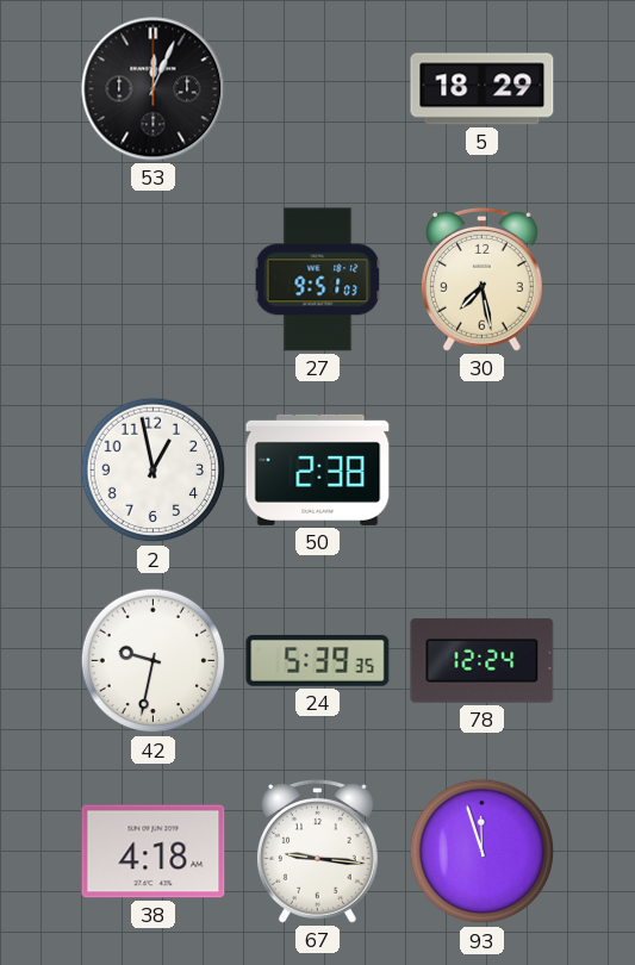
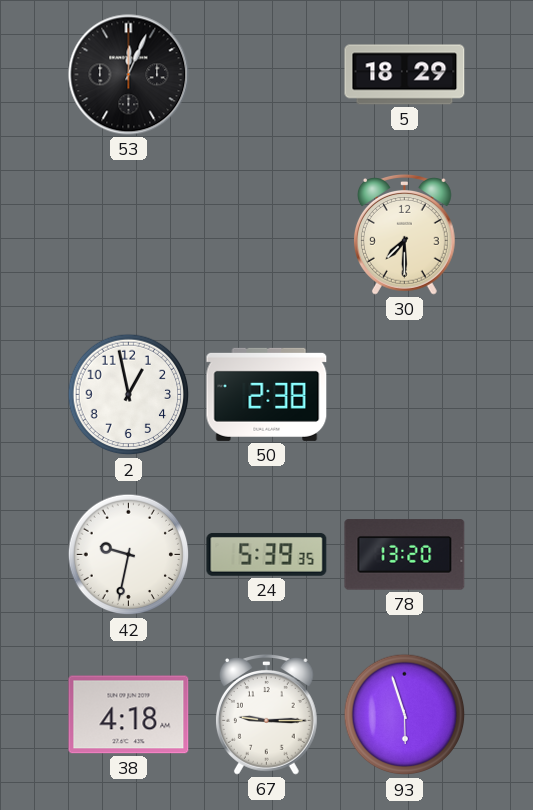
27: 9:51 -> none
30: 7:28 -> 7:30
78: 12:24 -> 13:20
67: 9:16 -> 9:15
93: 11:57 -> 5:57
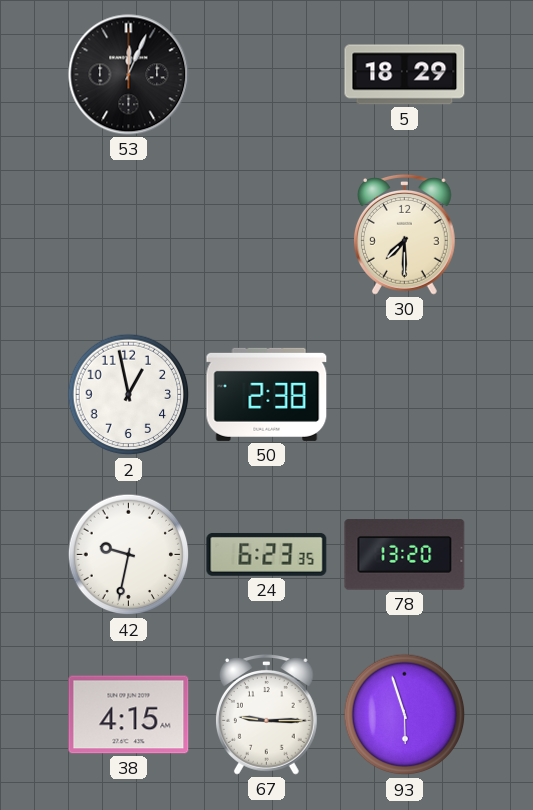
24: 5:39 -> 6:23
38: 4:18 -> 4:15
